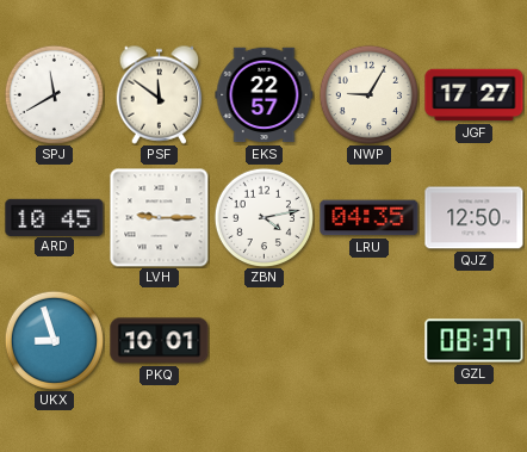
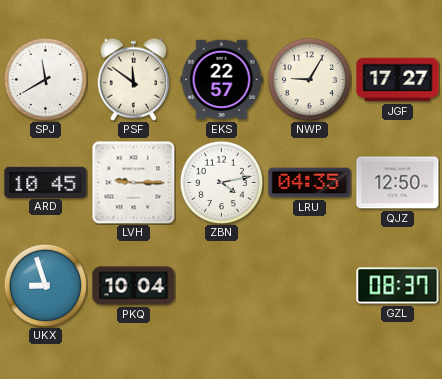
PKQ: 10:01 -> 10:04
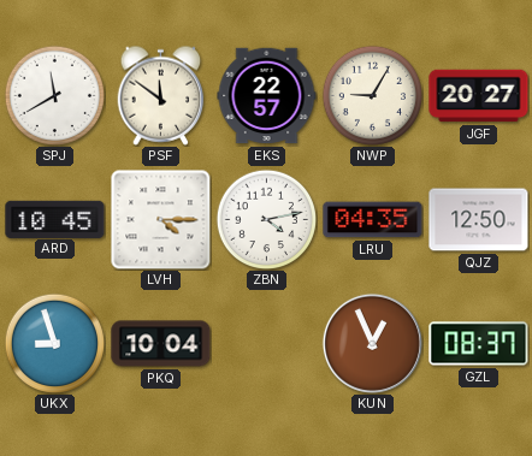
JGF: 17:27 -> 20:27
LVH: 9:15 -> 4:15
KUN: none -> 12:56
